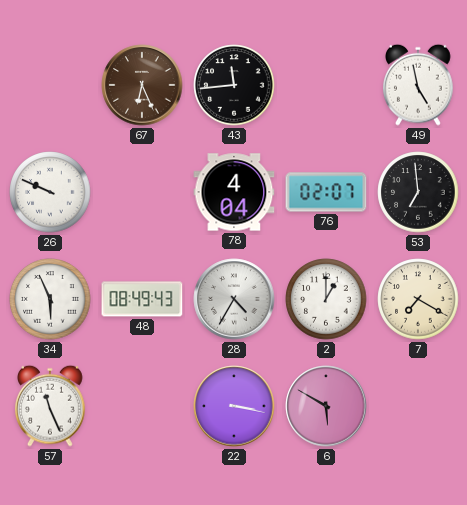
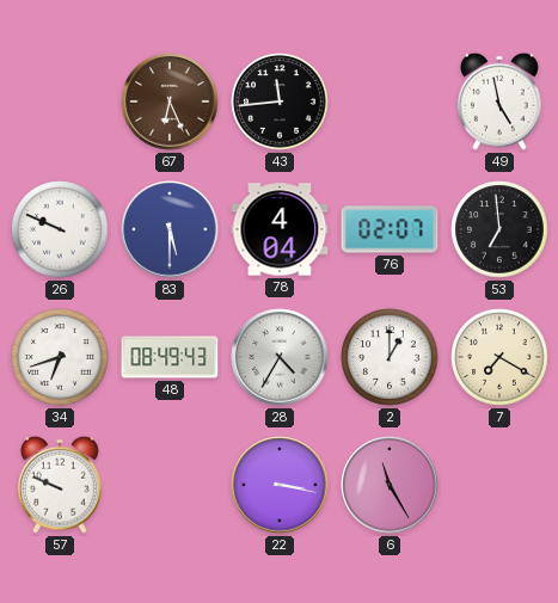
83: none -> 5:30
34: 5:56 -> 6:42
57: 11:26 -> 9:49
6: 5:50 -> 11:25
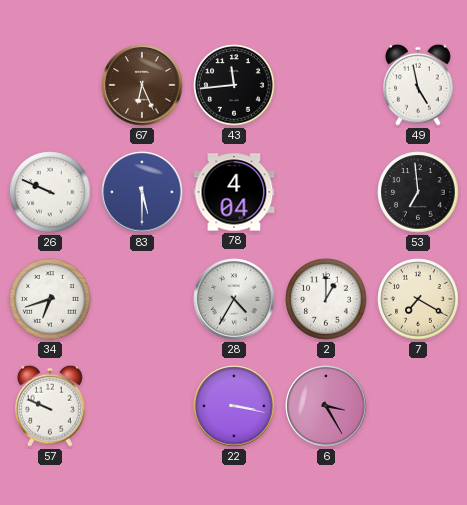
76: 02:07 -> none
48: 08:49 -> none
6: 11:25 -> 3:25
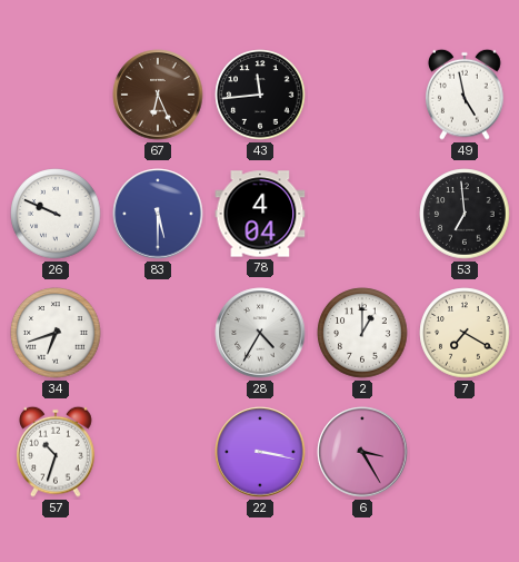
57: 9:49 -> 10:33
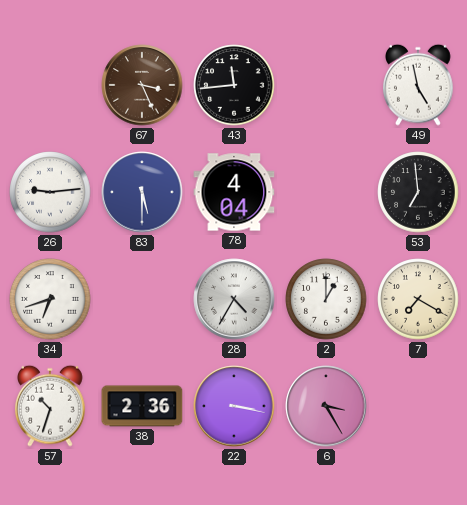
67: 6:26 -> 3:26
26: 9:49 -> 9:14
38: none -> 2:36
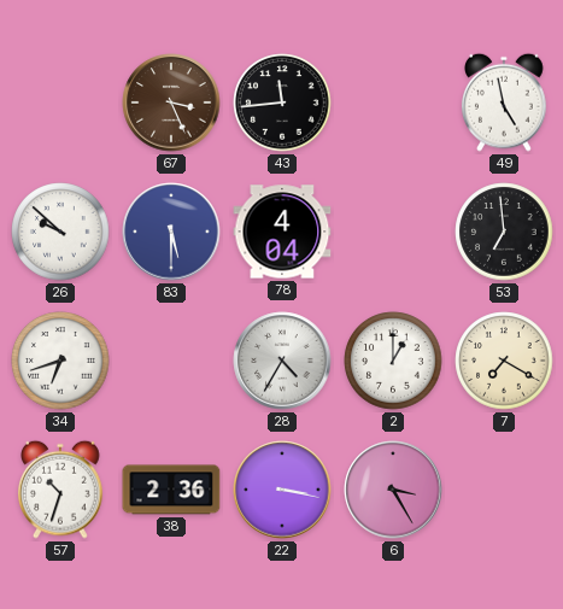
26: 9:14 -> 9:52
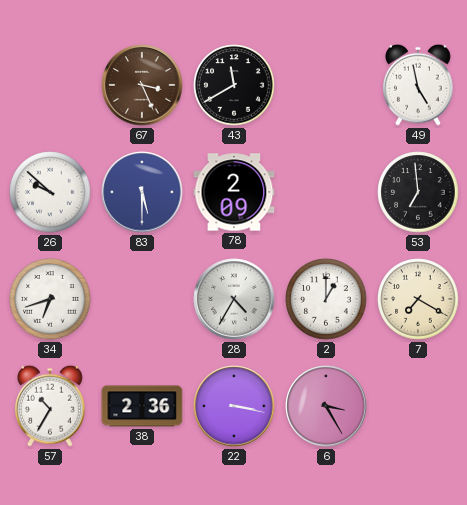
43: 11:44 -> 11:40
78: 4:04 -> 2:09
57: 10:33 -> 10:35
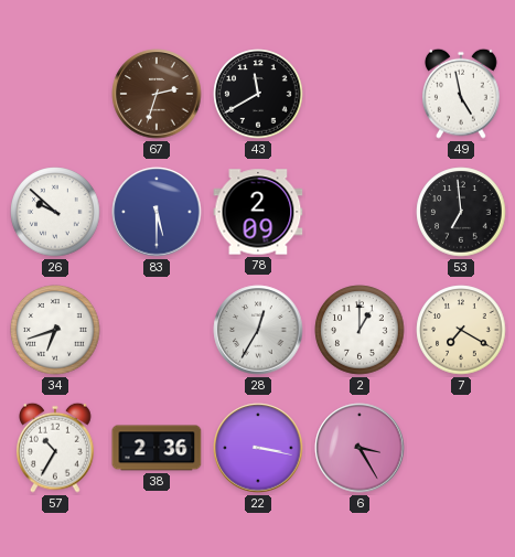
67: 3:26 -> 2:33
28: 4:35 -> 12:35
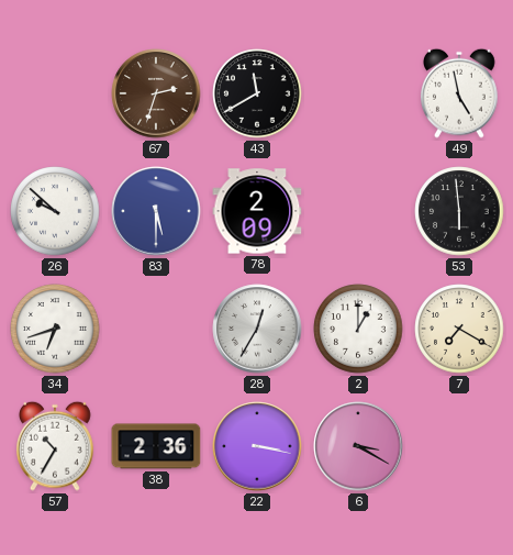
53: 6:59 -> 5:59
6: 3:25 -> 3:20
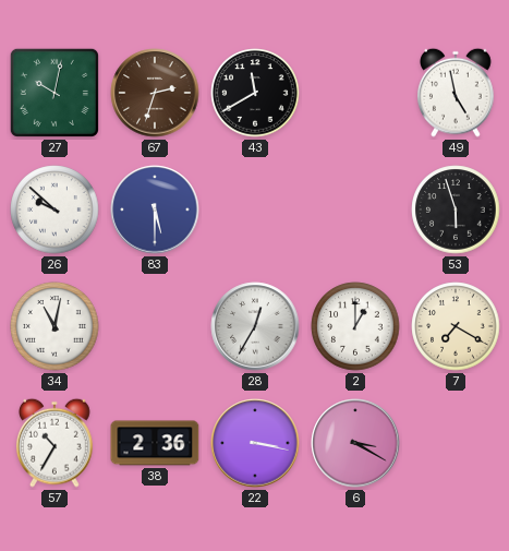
27: none -> 10:02
78: 2:09 -> none
53: 5:59 -> 5:57
34: 6:42 -> 11:02
